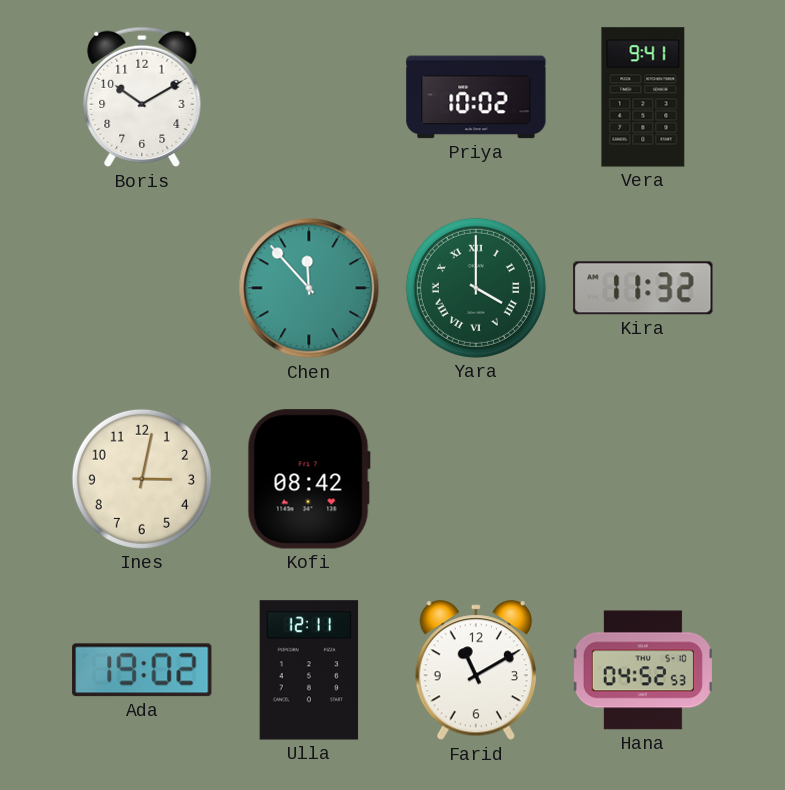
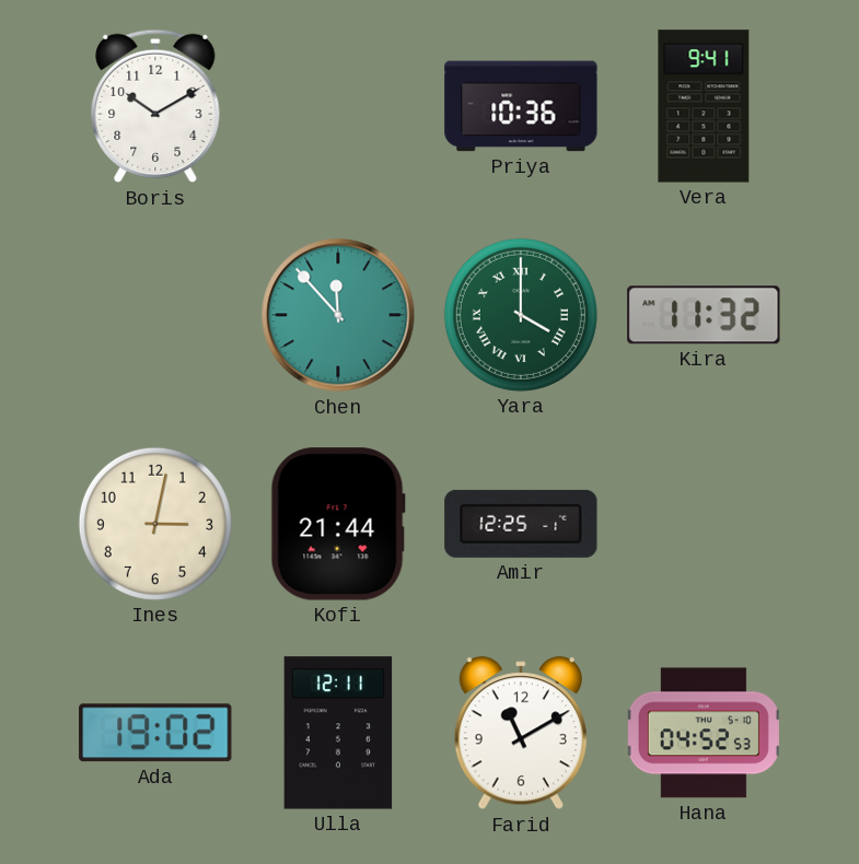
Priya: 10:02 -> 10:36
Kofi: 08:42 -> 21:44
Amir: none -> 12:25
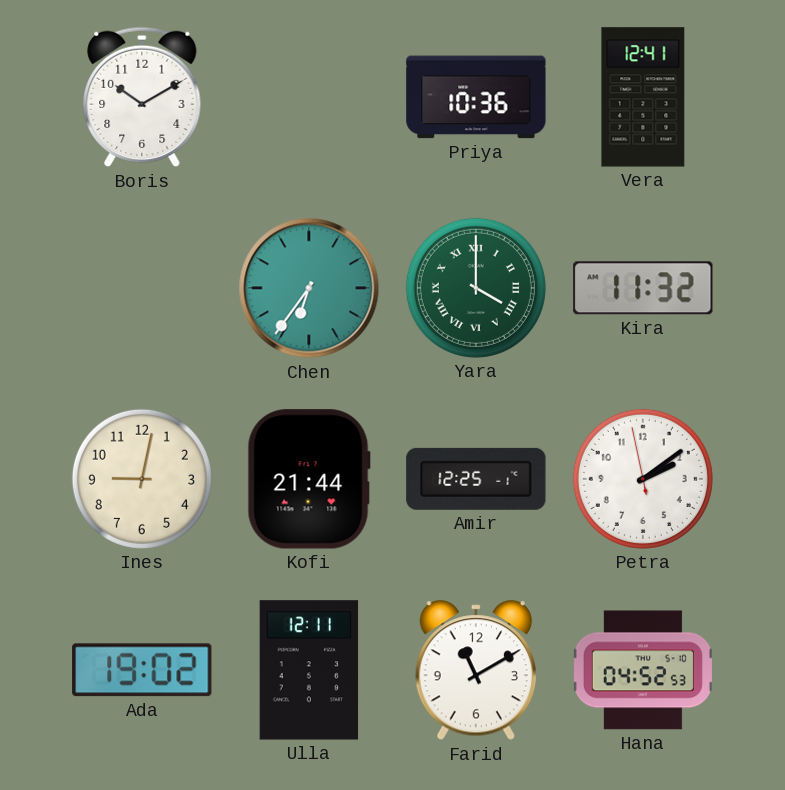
Vera: 9:41 -> 12:41
Chen: 11:53 -> 6:36
Ines: 3:02 -> 9:02
Petra: none -> 2:08
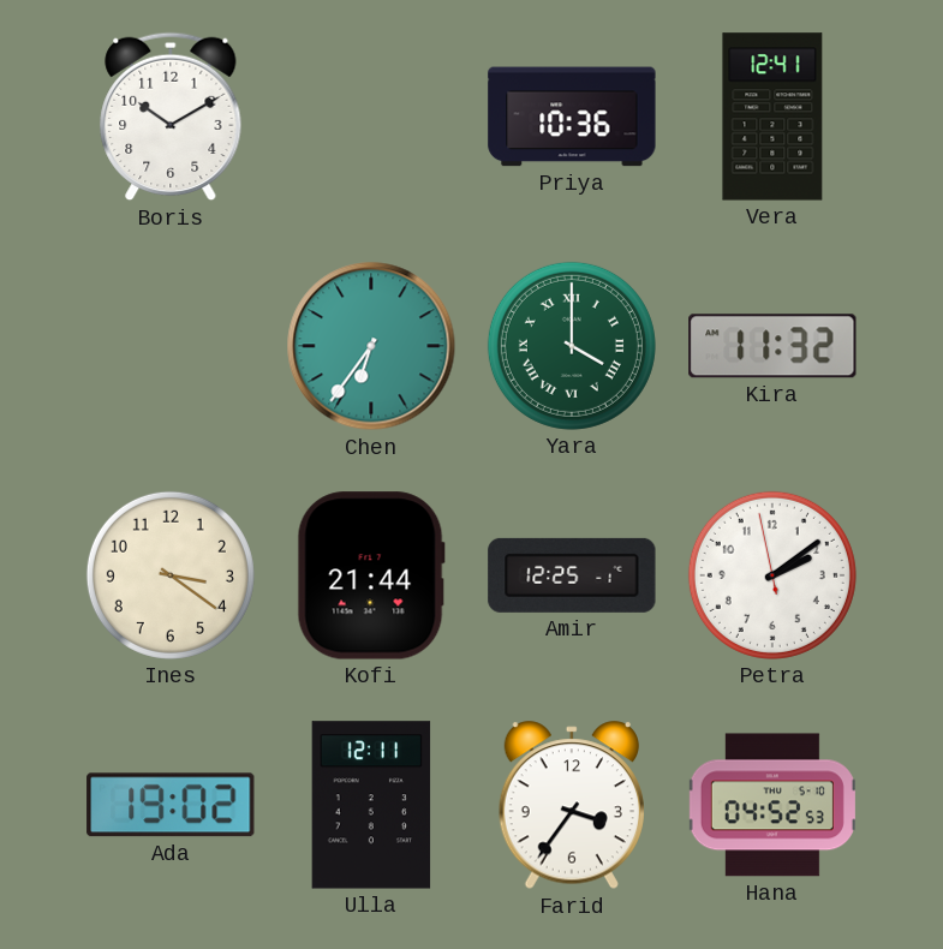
Ines: 9:02 -> 3:21
Farid: 11:10 -> 3:36
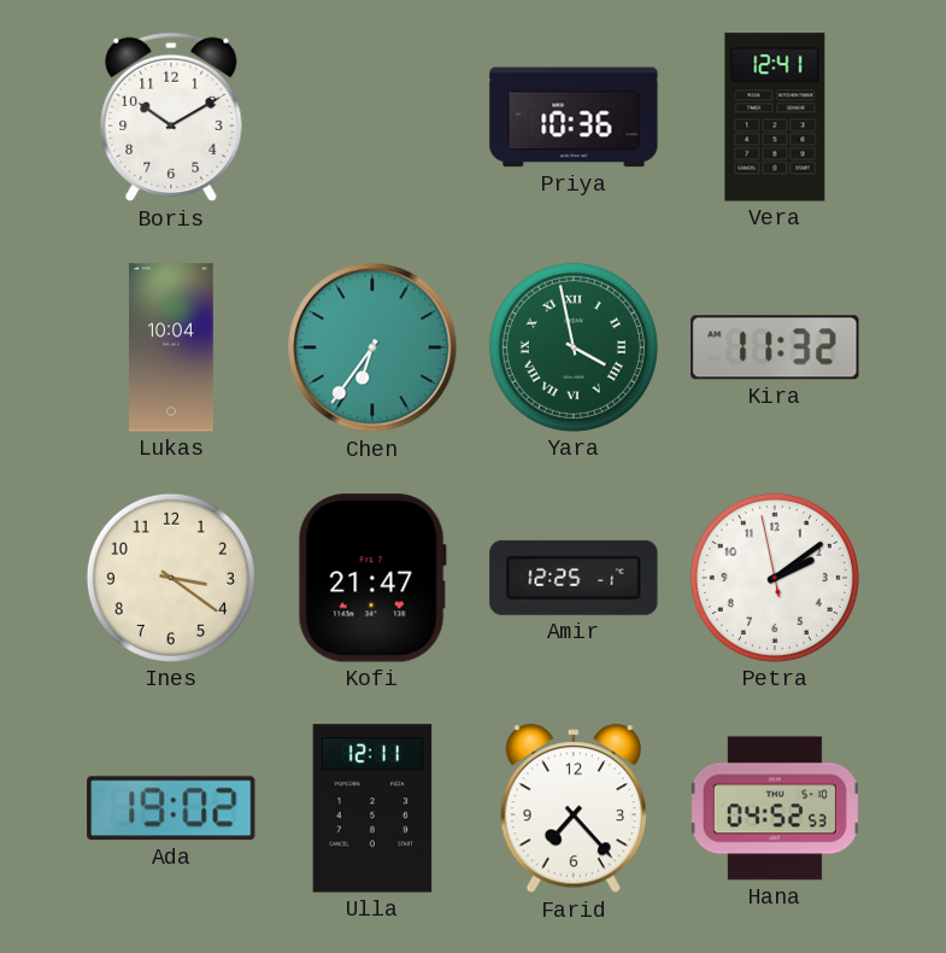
Lukas: none -> 10:04
Yara: 4:00 -> 3:58
Kofi: 21:44 -> 21:47
Farid: 3:36 -> 7:23
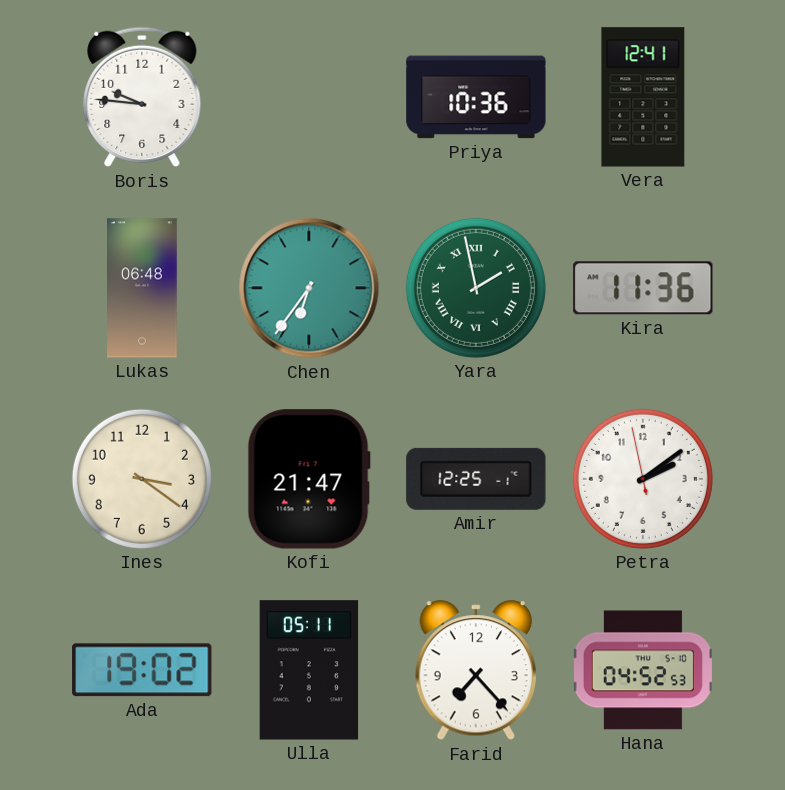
Boris: 10:10 -> 9:46
Lukas: 10:04 -> 06:48
Yara: 3:58 -> 1:58
Kira: 11:32 -> 11:36
Ulla: 12:11 -> 05:11
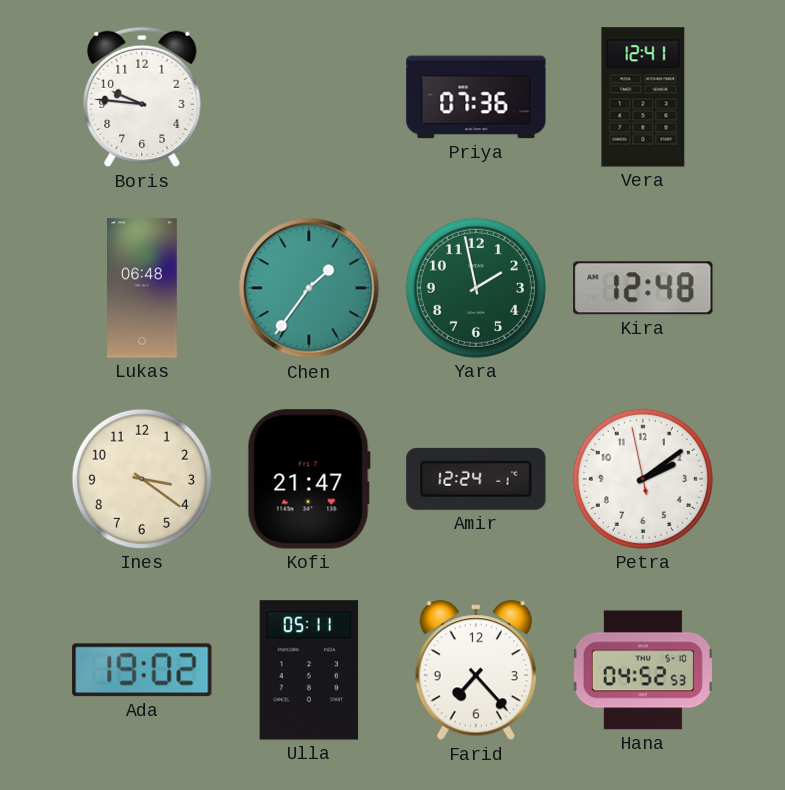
Priya: 10:36 -> 07:36
Chen: 6:36 -> 1:36
Yara numerals: Roman -> Arabic
Kira: 11:36 -> 12:48
Amir: 12:25 -> 12:24
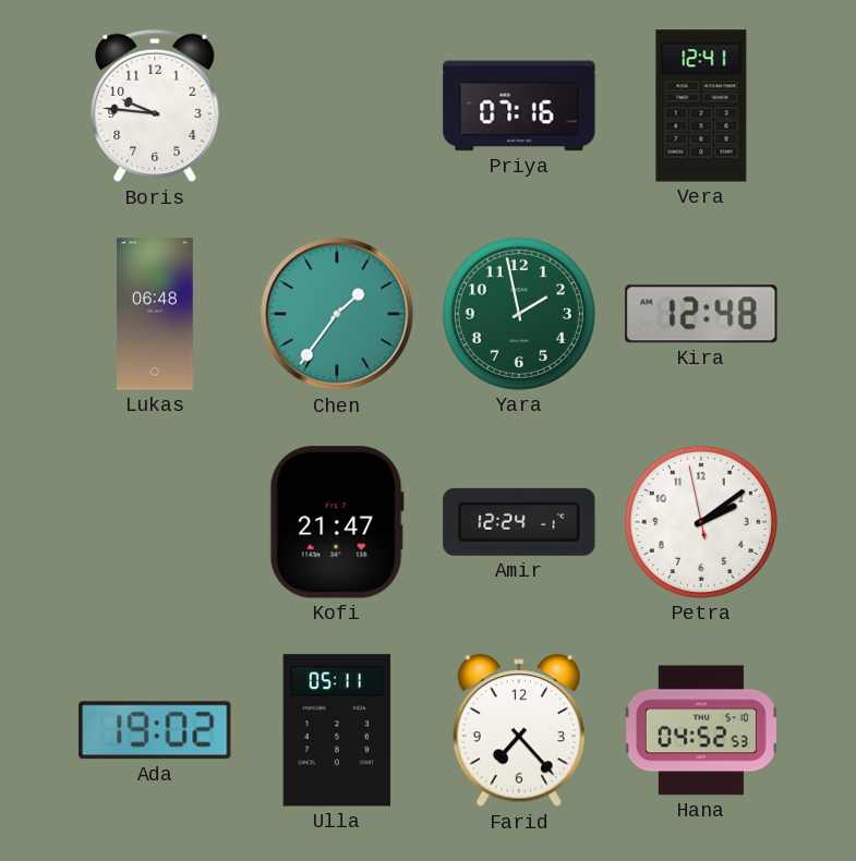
Priya: 07:36 -> 07:16
Ines: 3:21 -> none
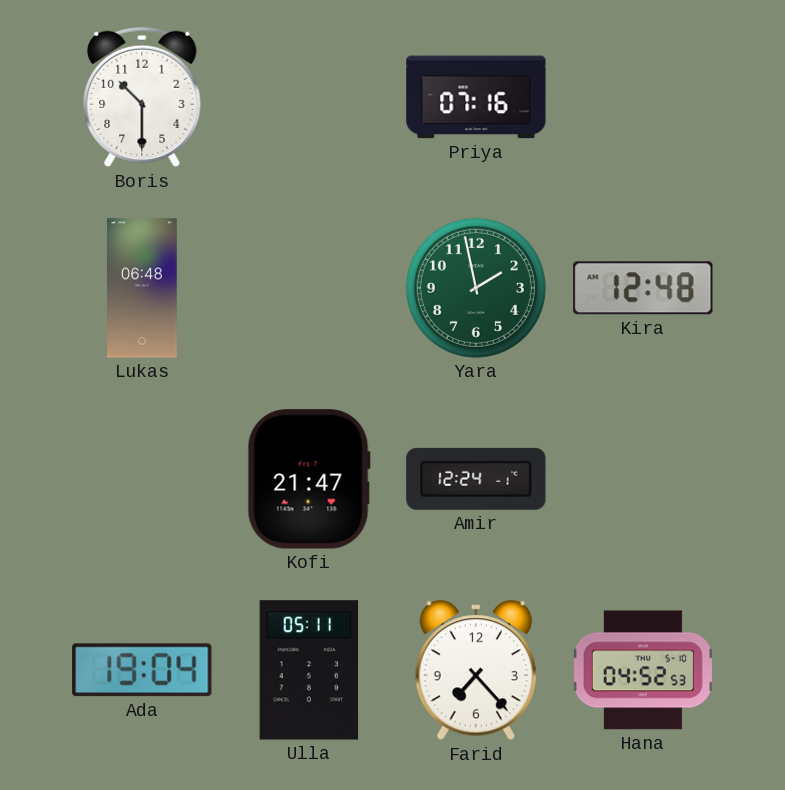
Boris: 9:46 -> 10:30
Vera: 12:41 -> none
Chen: 1:36 -> none
Petra: 2:08 -> none
Ada: 19:02 -> 19:04
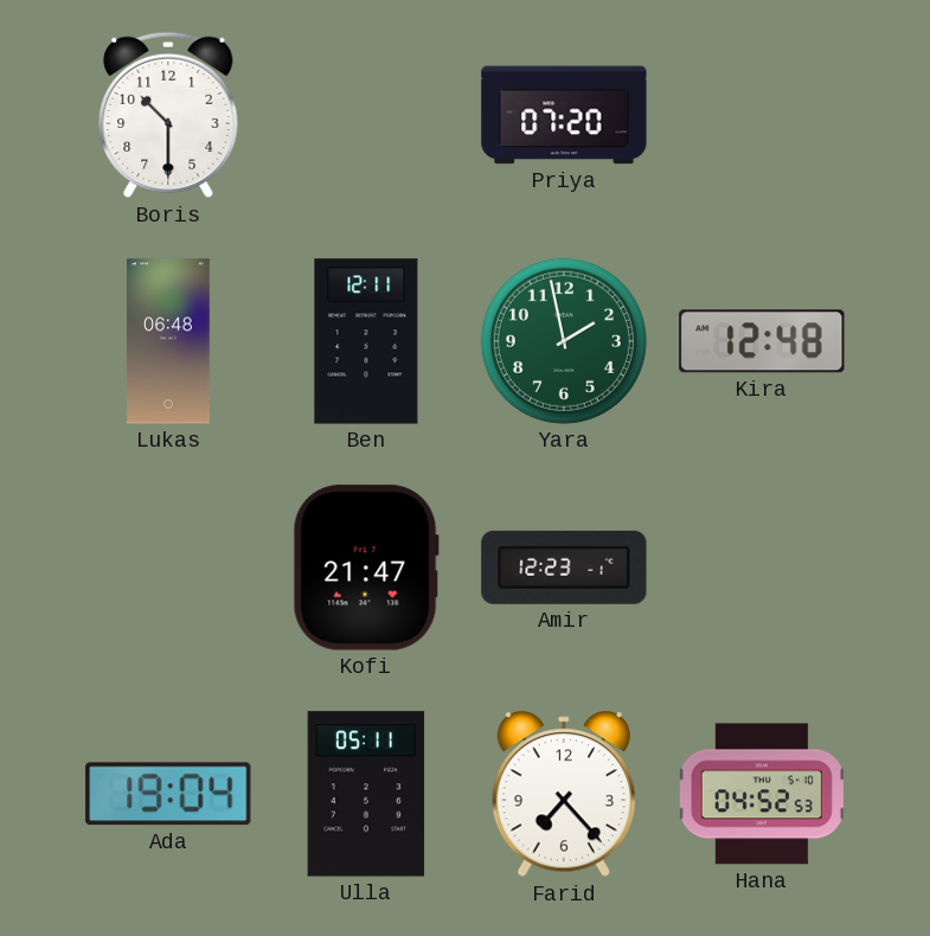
Priya: 07:16 -> 07:20
Ben: none -> 12:11
Amir: 12:24 -> 12:23
